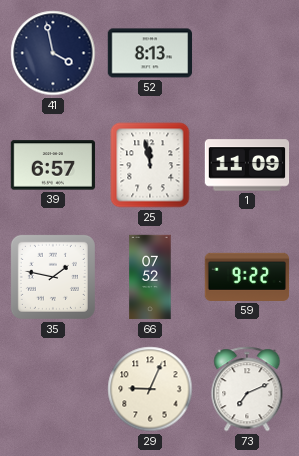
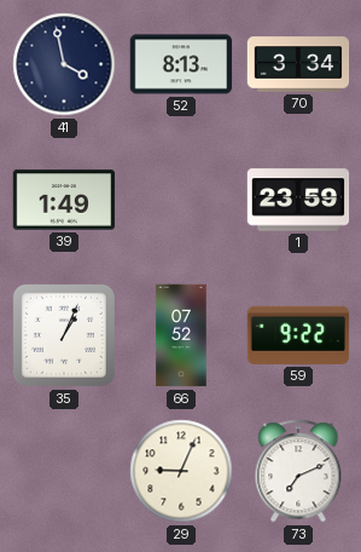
70: none -> 3:34
39: 6:57 -> 1:49
25: 11:58 -> none
1: 11:09 -> 23:59
35: 1:47 -> 1:04
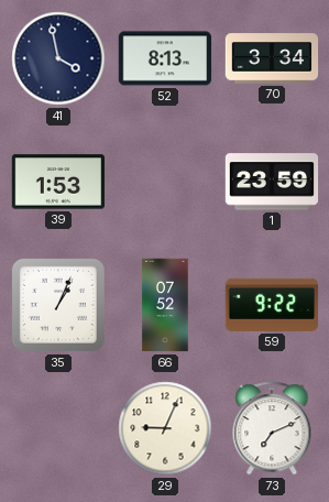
39: 1:49 -> 1:53
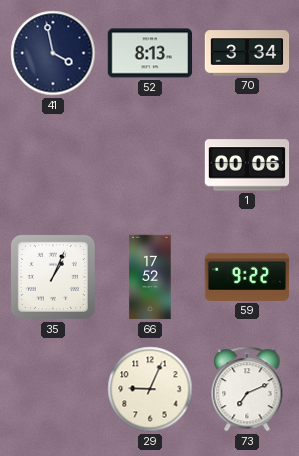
39: 1:53 -> none
1: 23:59 -> 00:06
66: 07:52 -> 17:52
